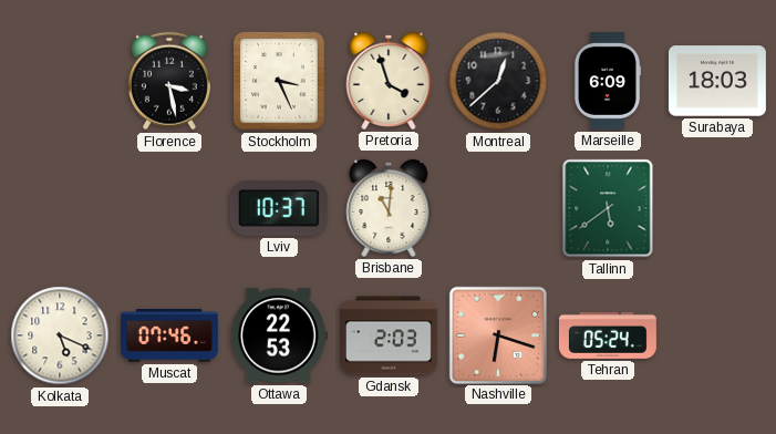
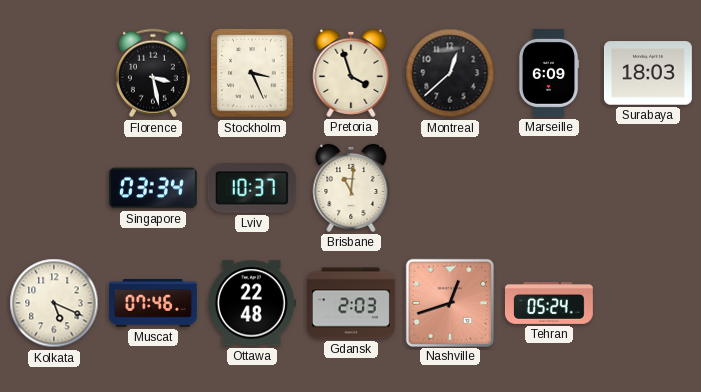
Singapore: none -> 03:34
Tallinn: 5:39 -> none
Ottawa: 22:53 -> 22:48
Nashville: 6:18 -> 12:42
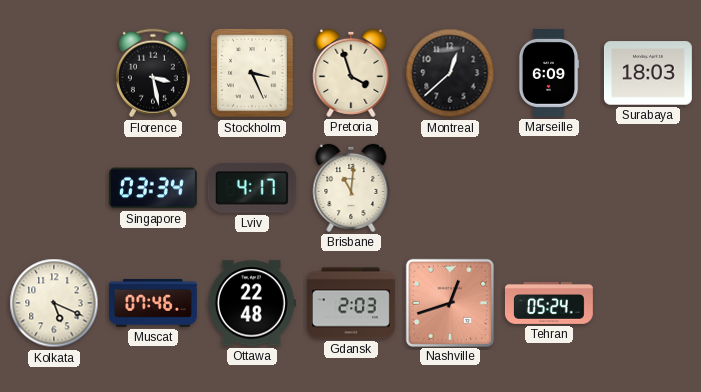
Lviv: 10:37 -> 4:17
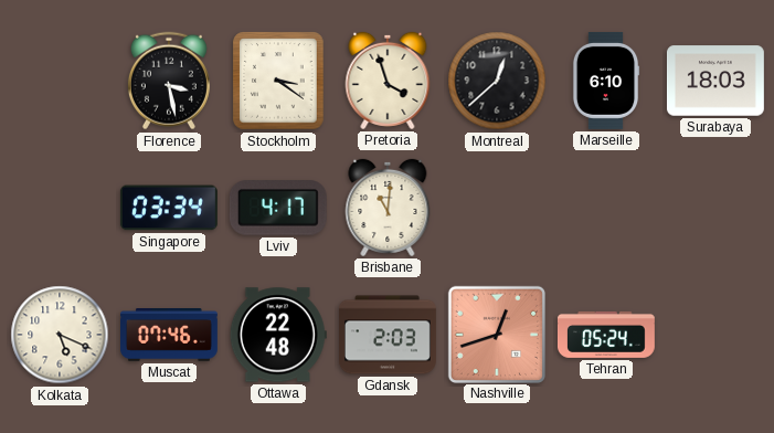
Stockholm: 3:26 -> 3:21
Marseille: 6:09 -> 6:10
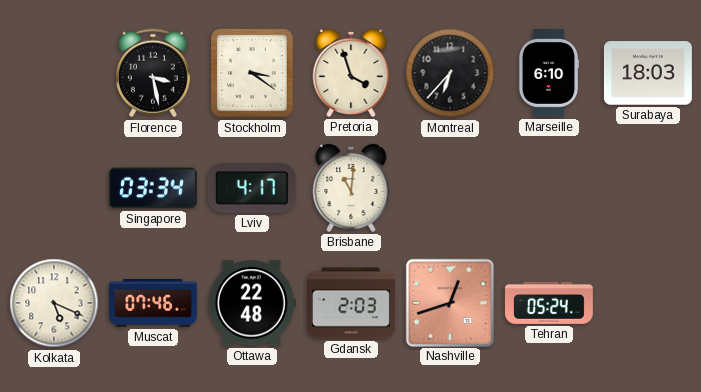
Montreal: 12:38 -> 6:37
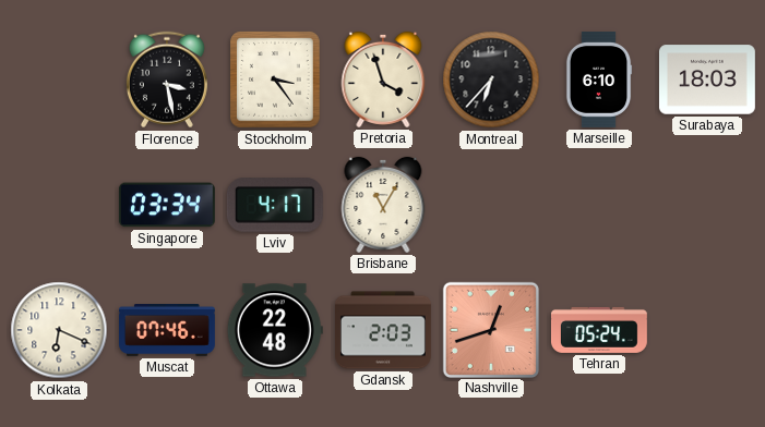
Stockholm: 3:21 -> 3:24
Brisbane: 11:01 -> 11:05
Kolkata: 5:19 -> 6:19
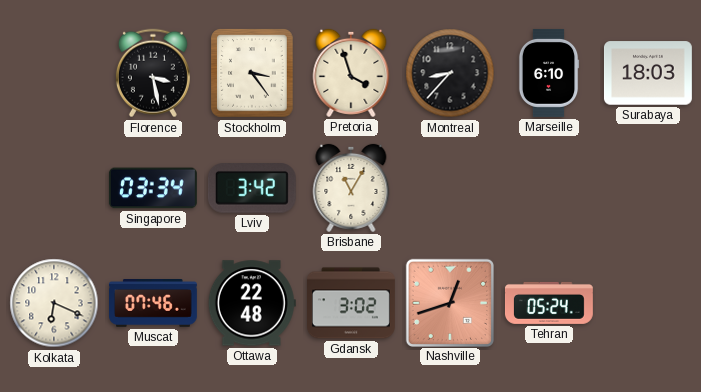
Montreal: 6:37 -> 8:37
Lviv: 4:17 -> 3:42
Gdansk: 2:03 -> 3:02
